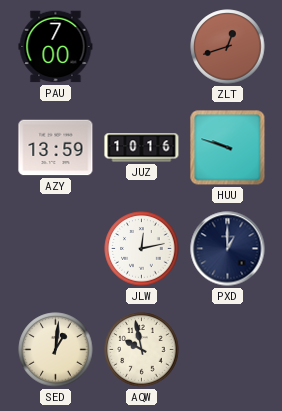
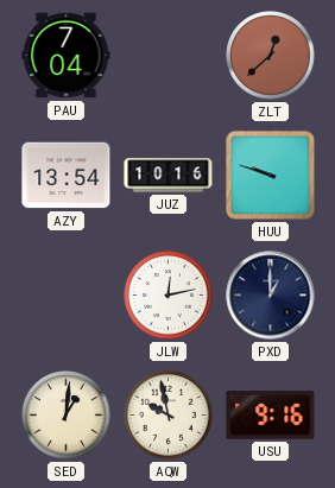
PAU: 7:00 -> 7:04
ZLT: 12:42 -> 12:38
AZY: 13:59 -> 13:54
USU: none -> 9:16
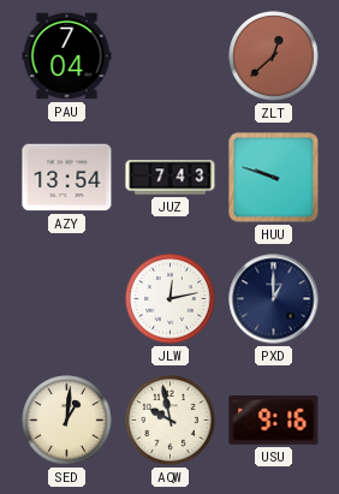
JUZ: 10:16 -> 7:43
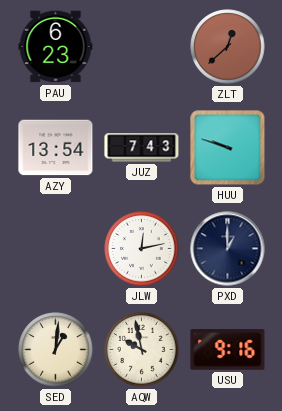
PAU: 7:04 -> 6:23
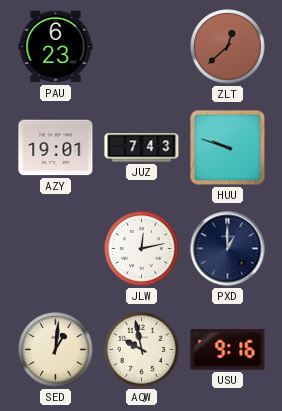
AZY: 13:54 -> 19:01
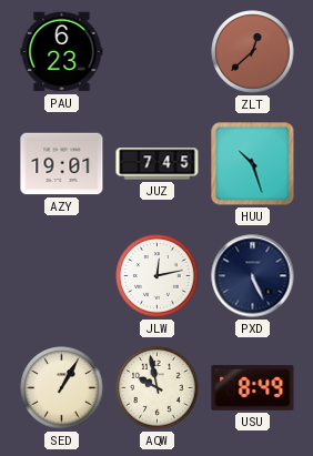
JUZ: 7:43 -> 7:45
HUU: 9:48 -> 10:27
PXD: 1:00 -> 5:26
SED: 1:01 -> 1:05
USU: 9:16 -> 8:49
